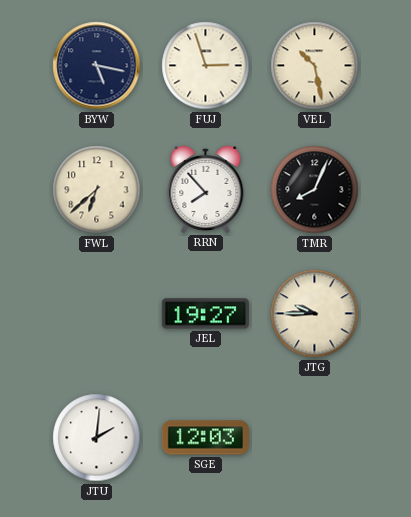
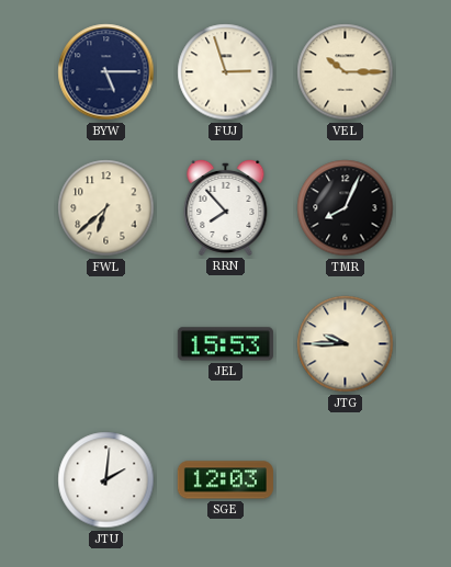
BYW: 5:17 -> 5:15
VEL: 10:28 -> 10:15
JEL: 19:27 -> 15:53
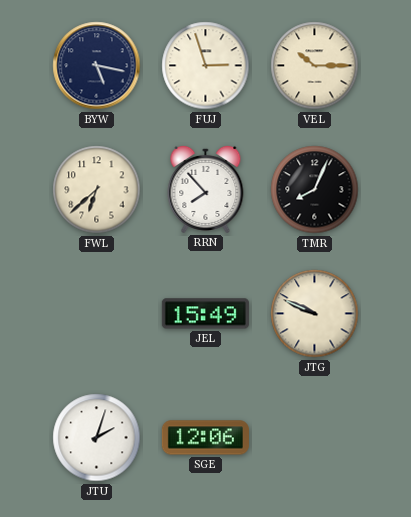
BYW: 5:15 -> 5:17
JEL: 15:53 -> 15:49
JTG: 9:45 -> 9:49
JTU: 2:01 -> 2:03
SGE: 12:03 -> 12:06
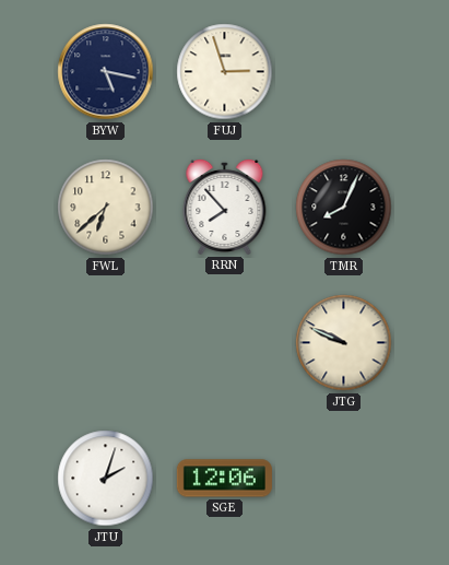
VEL: 10:15 -> none
JEL: 15:49 -> none
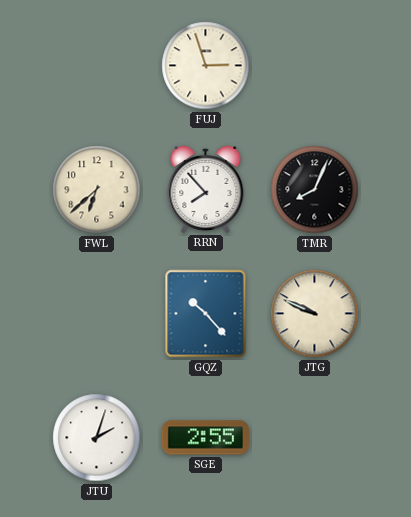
BYW: 5:17 -> none
GQZ: none -> 10:23
SGE: 12:06 -> 2:55
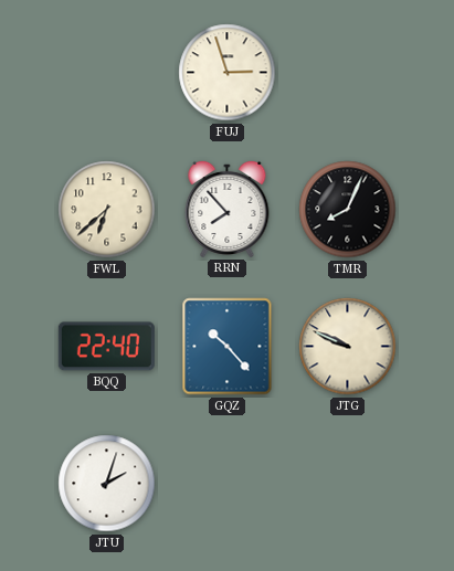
BQQ: none -> 22:40
SGE: 2:55 -> none
